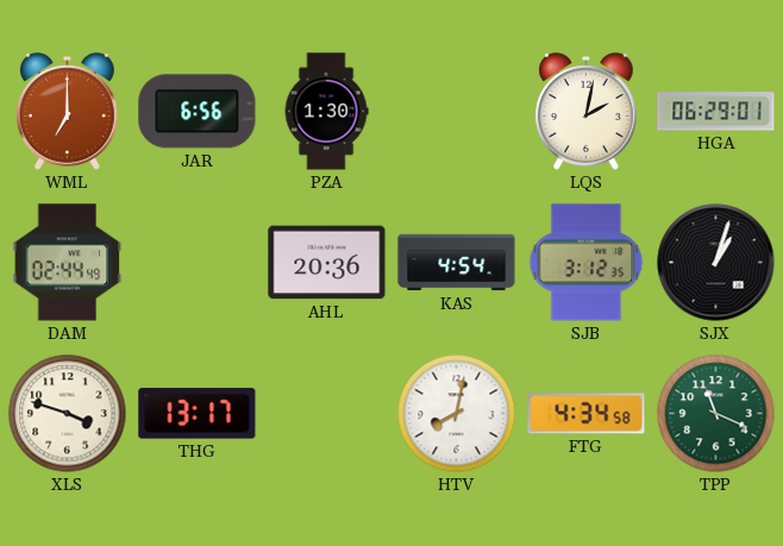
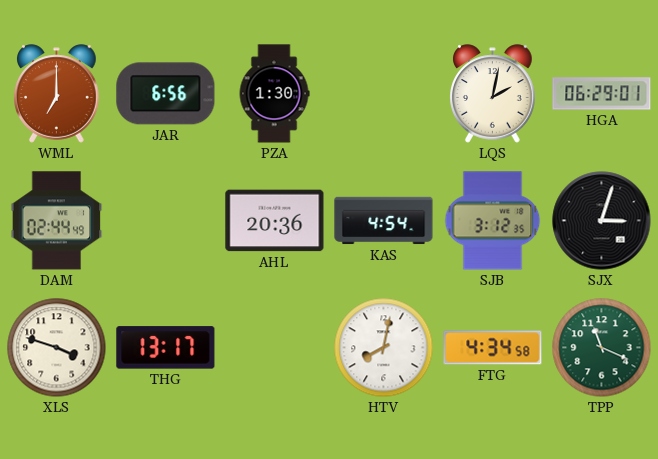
SJX: 1:03 -> 3:03
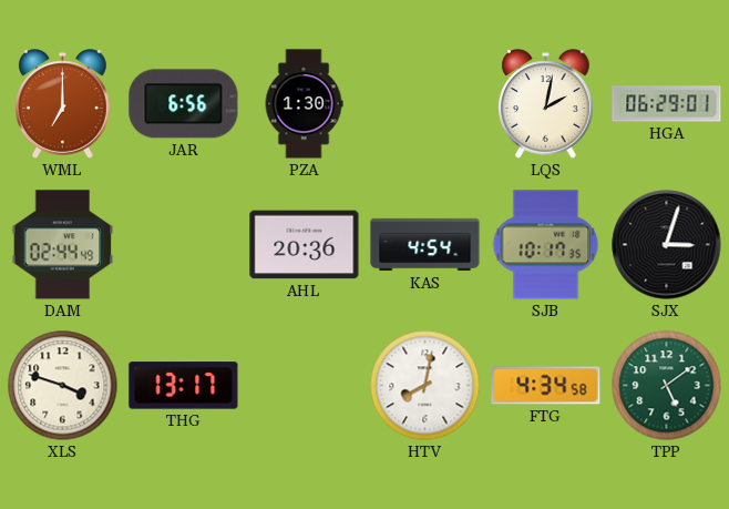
SJB: 3:12 -> 10:17
TPP: 11:19 -> 5:09
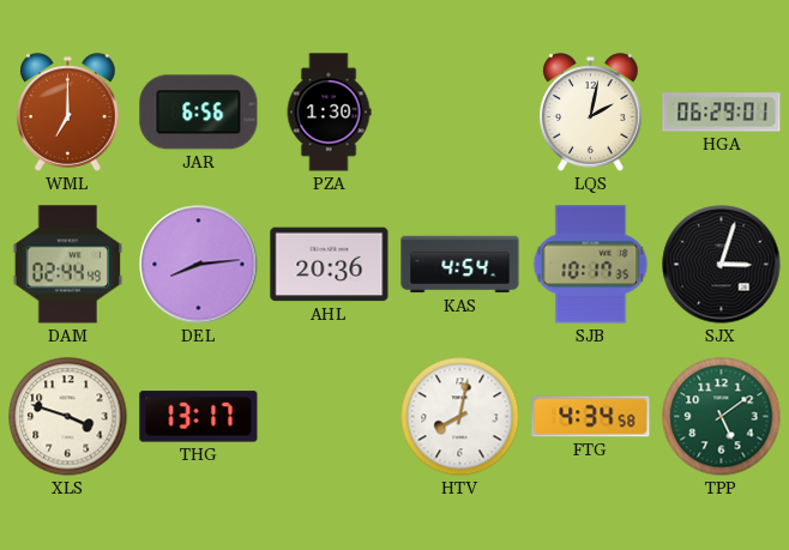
DEL: none -> 8:14
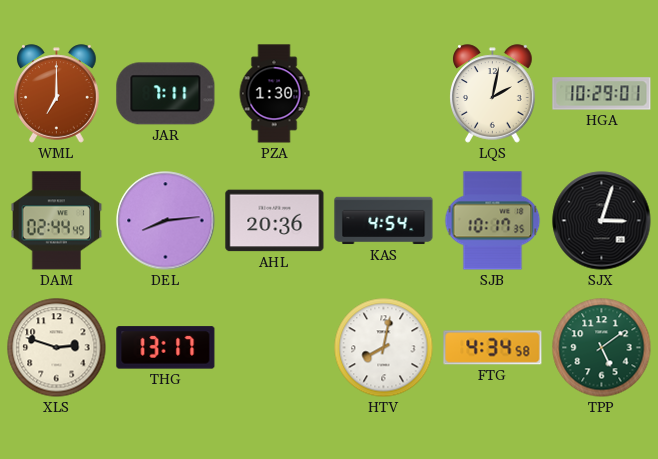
JAR: 6:56 -> 7:11
HGA: 06:29 -> 10:29
XLS: 3:48 -> 2:48
